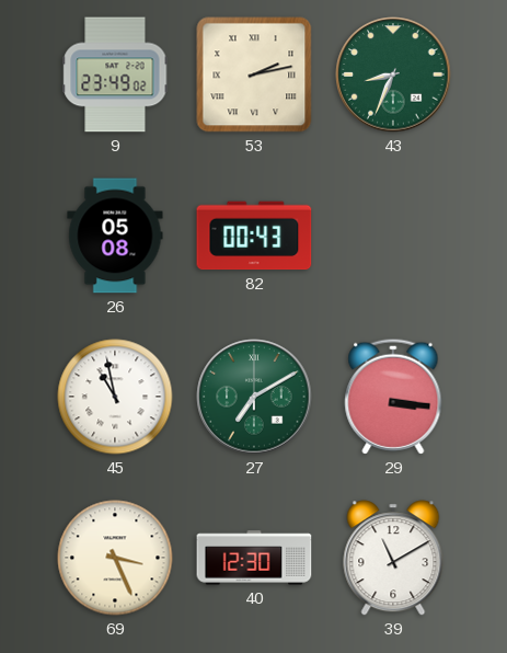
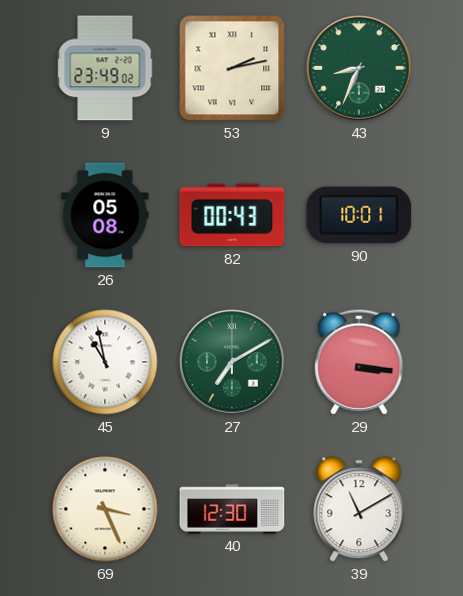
90: none -> 10:01
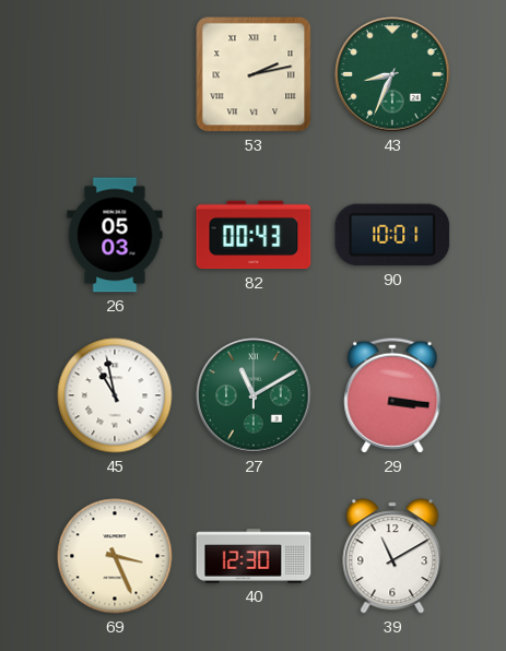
9: 23:49 -> none
26: 05:08 -> 05:03
27: 7:10 -> 11:10
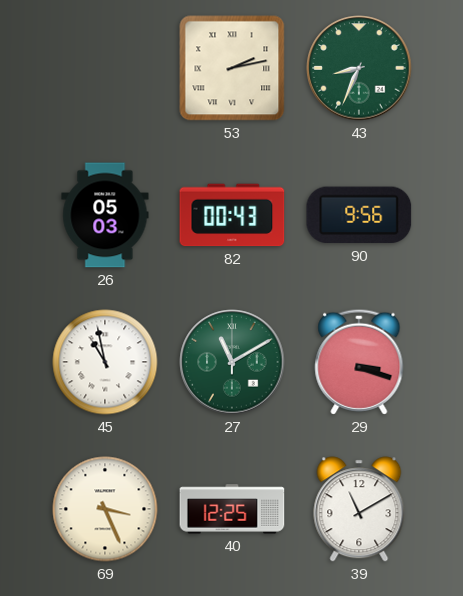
90: 10:01 -> 9:56
29: 3:16 -> 3:18
40: 12:30 -> 12:25
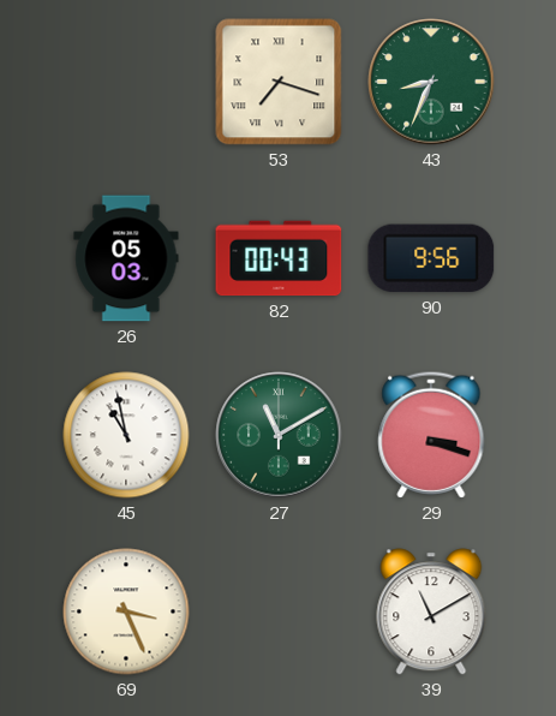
53: 2:13 -> 7:18
40: 12:25 -> none
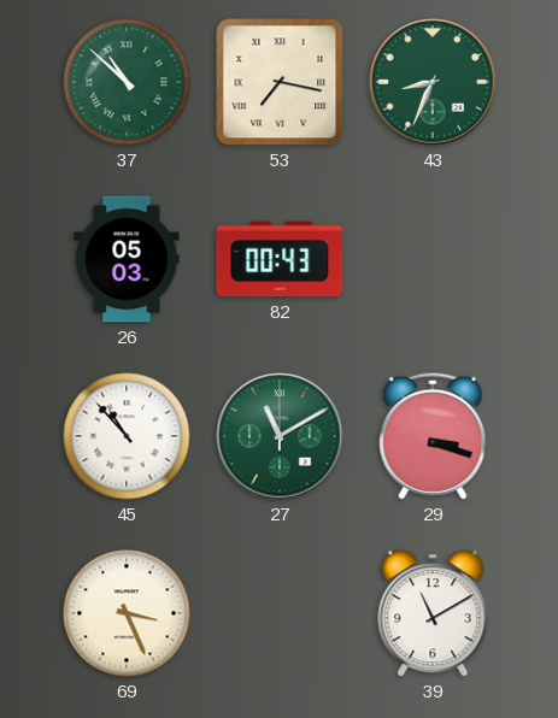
37: none -> 10:52
53: 7:18 -> 7:17
90: 9:56 -> none
45: 10:58 -> 10:53
